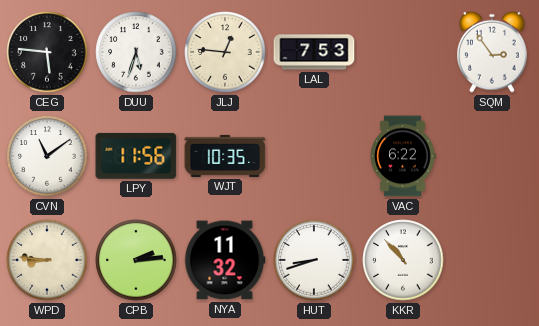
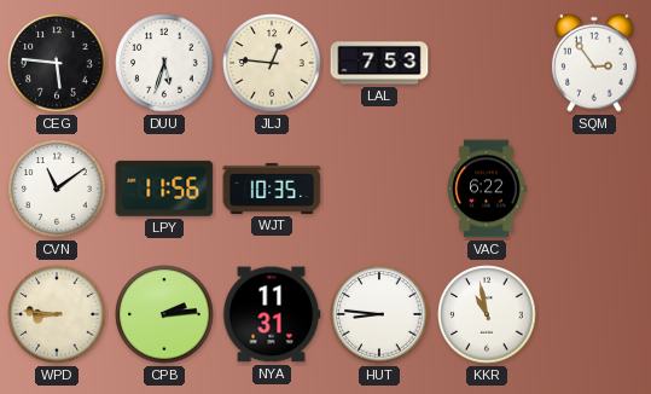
NYA: 11:32 -> 11:31
HUT: 8:42 -> 8:46
KKR: 10:53 -> 10:58
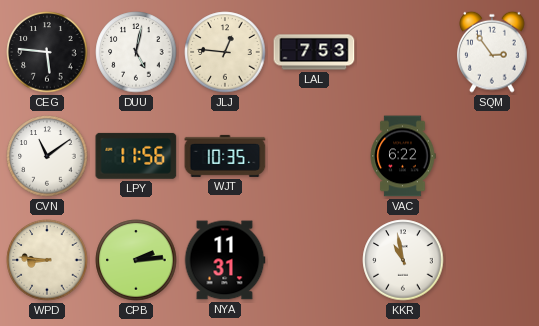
DUU: 5:33 -> 5:02
HUT: 8:46 -> none
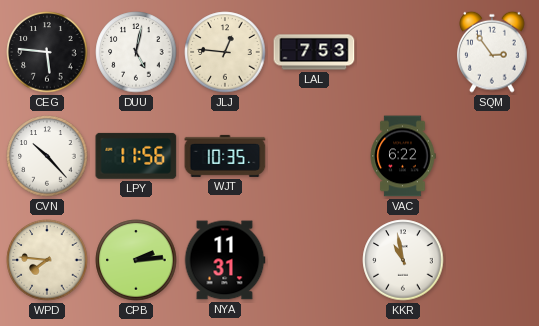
CVN: 11:09 -> 10:23
WPD: 8:46 -> 7:46
